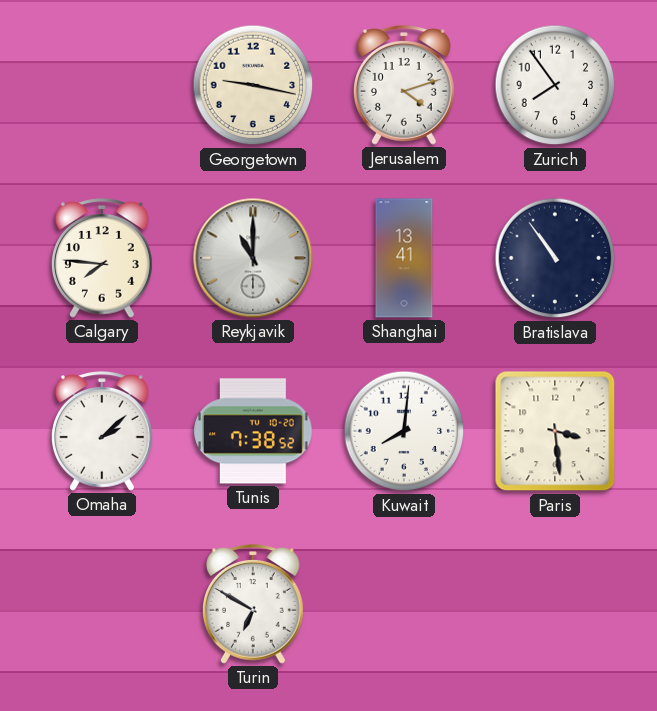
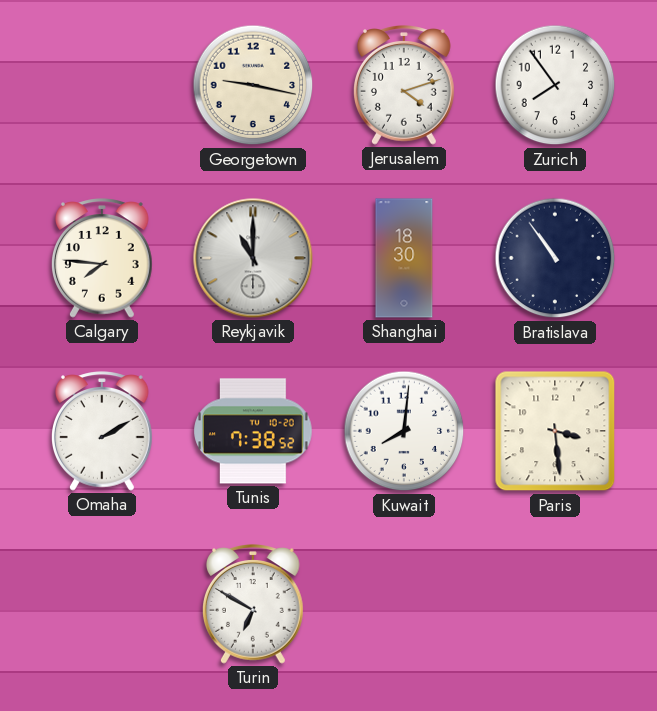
Shanghai: 13:41 -> 18:30
Omaha: 2:08 -> 2:10
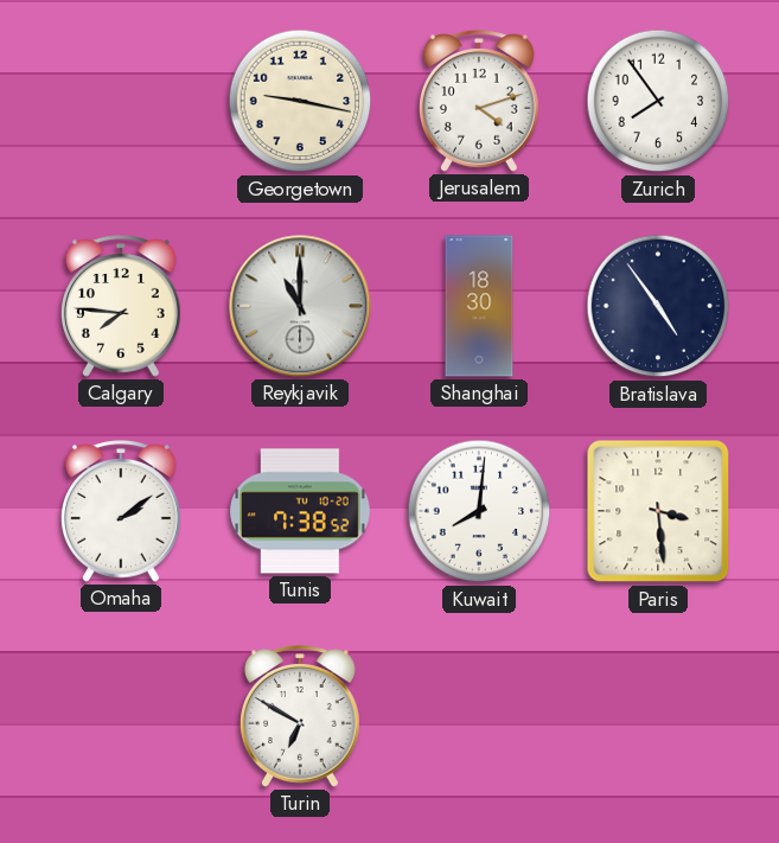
Bratislava: 10:54 -> 4:54
Omaha: 2:10 -> 2:09
